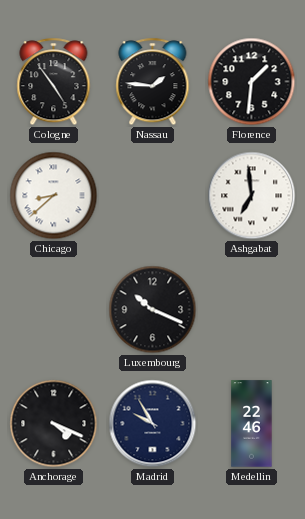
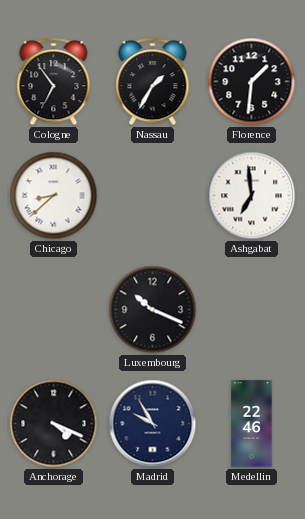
Cologne: 4:54 -> 6:54
Nassau: 1:46 -> 1:35
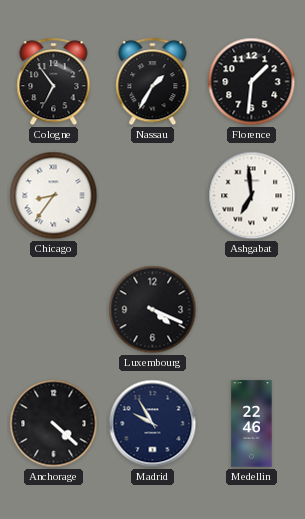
Chicago: 8:38 -> 8:36
Luxembourg: 10:19 -> 4:19
Anchorage: 4:19 -> 4:22
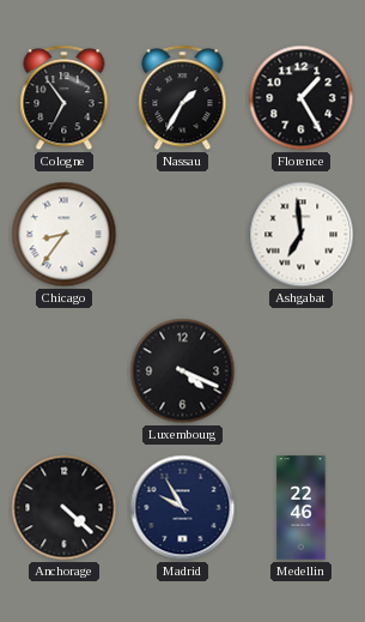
Florence: 1:31 -> 1:25
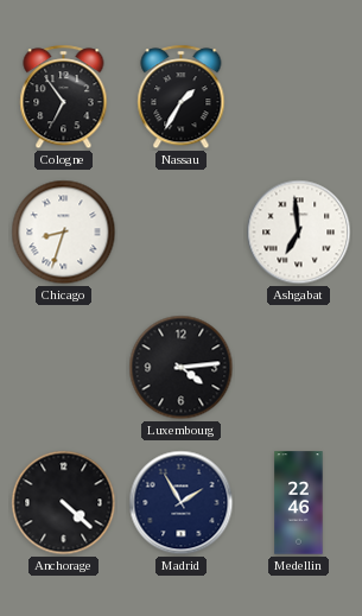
Florence: 1:25 -> none
Chicago: 8:36 -> 8:33
Luxembourg: 4:19 -> 4:14
Madrid: 9:55 -> 1:55
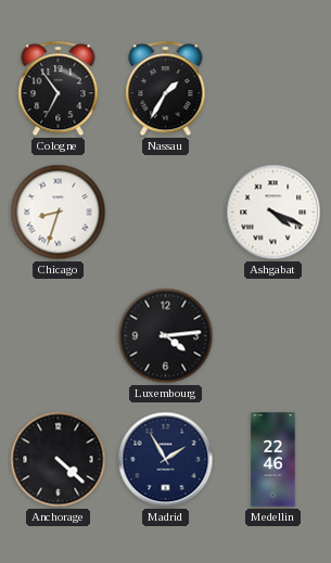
Ashgabat: 6:59 -> 4:19
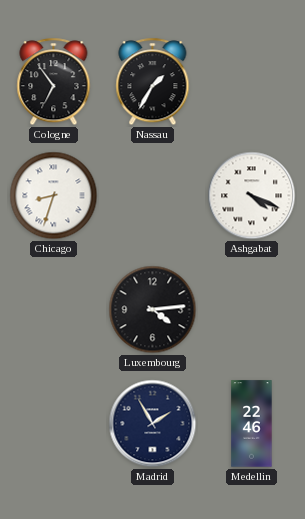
Anchorage: 4:22 -> none
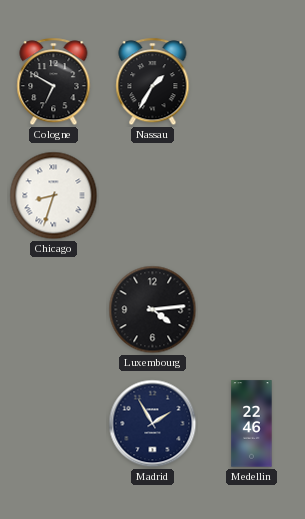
Cologne: 6:54 -> 6:50
Ashgabat: 4:19 -> none
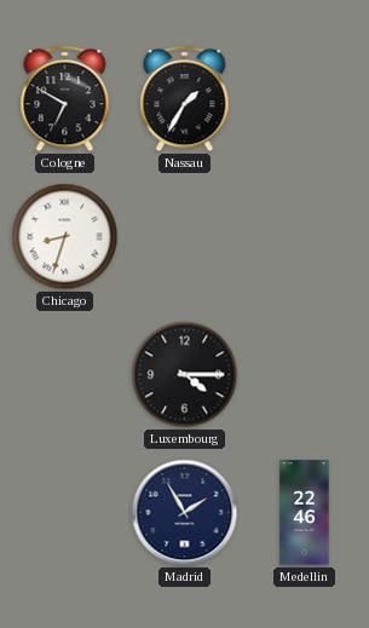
Luxembourg: 4:14 -> 4:15
